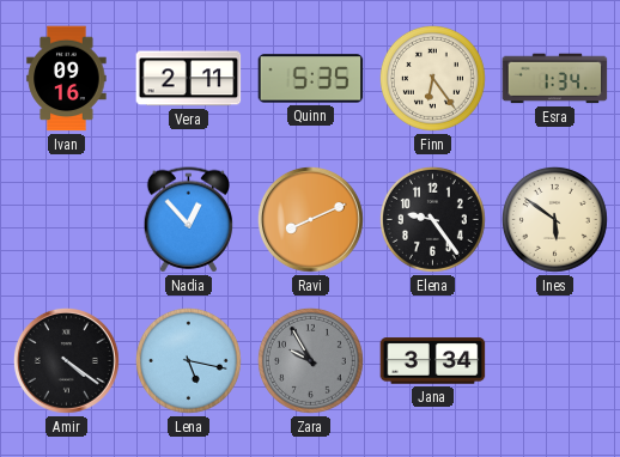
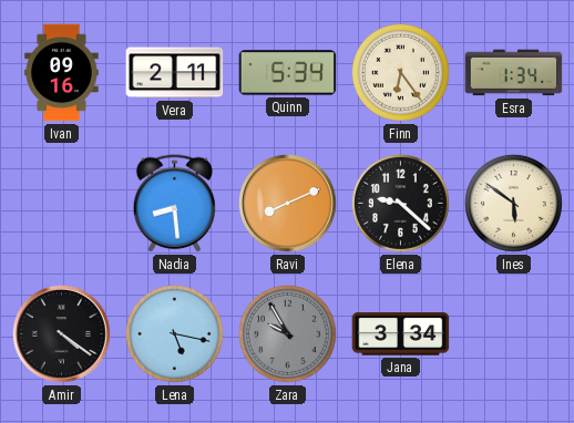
Quinn: 5:35 -> 5:34
Nadia: 12:53 -> 8:29
Elena: 9:24 -> 9:22
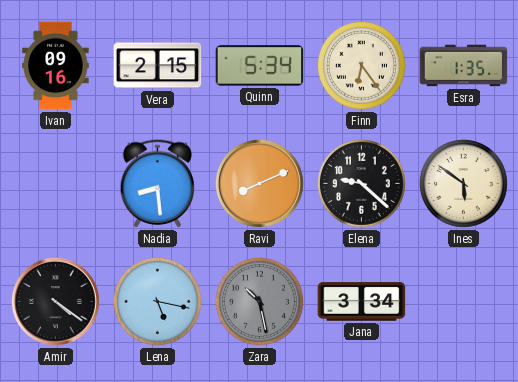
Vera: 2:11 -> 2:15
Esra: 1:34 -> 1:35
Zara: 9:55 -> 10:28
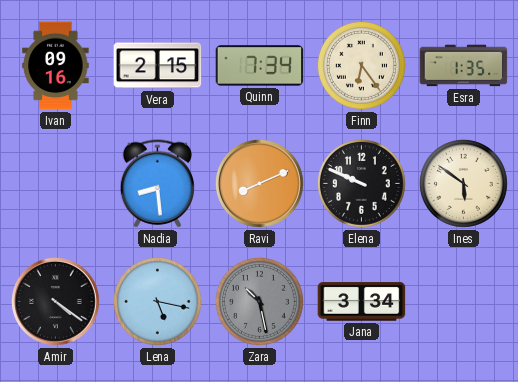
Quinn: 5:34 -> 7:34
Elena: 9:22 -> 9:49
